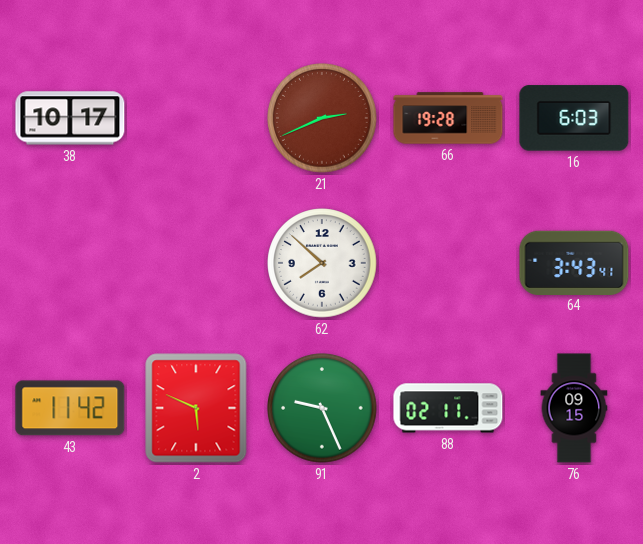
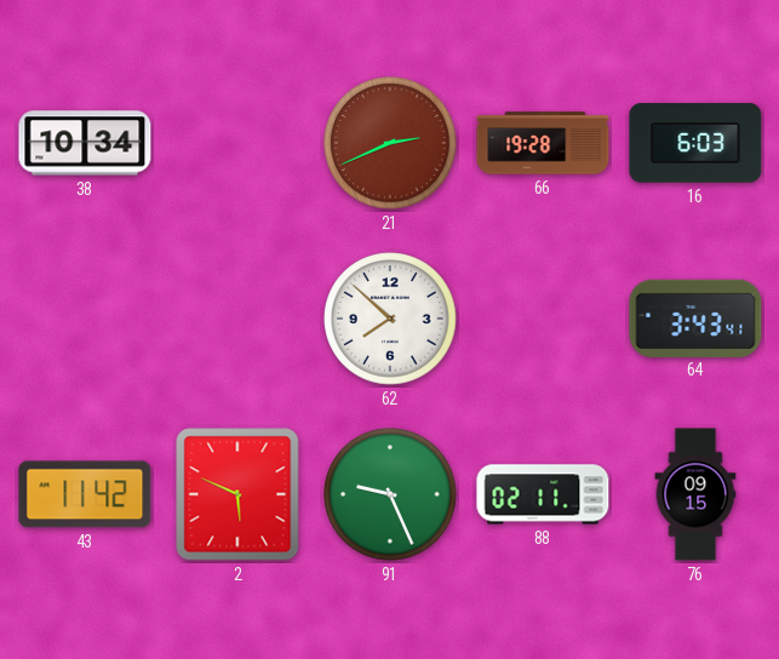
38: 10:17 -> 10:34
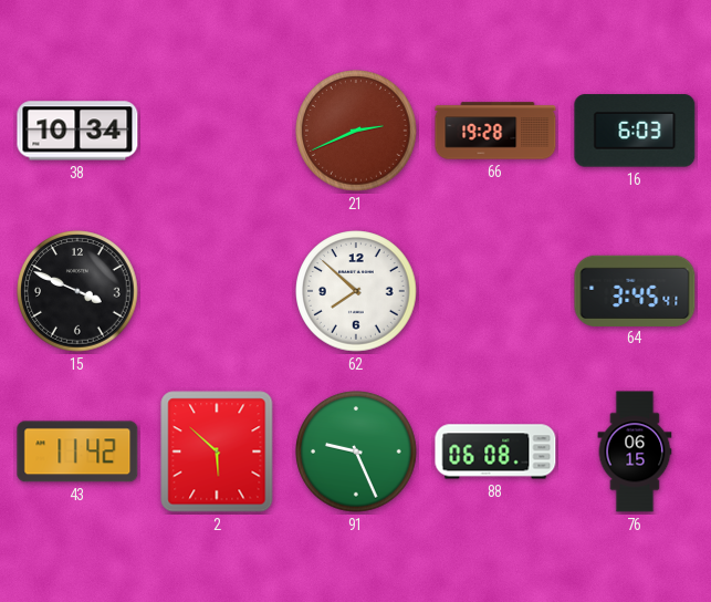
15: none -> 3:49
64: 3:43 -> 3:45
2: 5:49 -> 5:52
88: 02:11 -> 06:08
76: 09:15 -> 06:15
